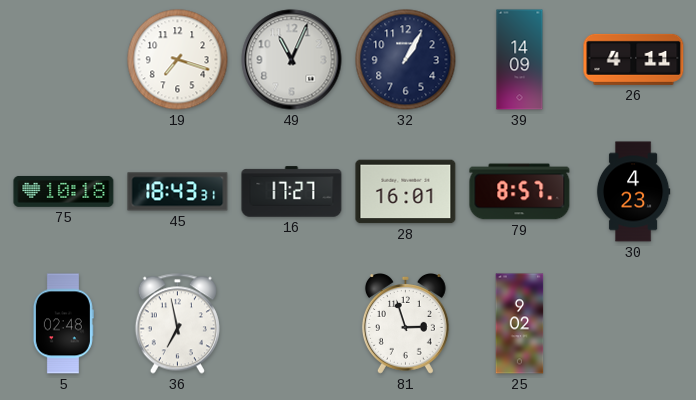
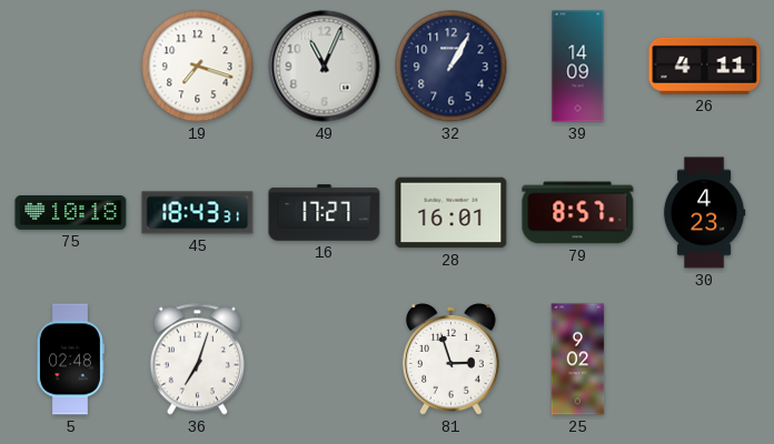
36: 6:58 -> 7:03
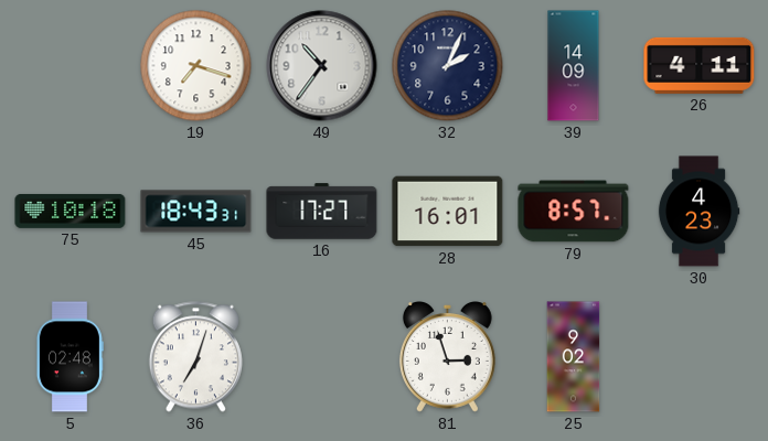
49: 11:04 -> 10:36
32: 1:05 -> 2:04
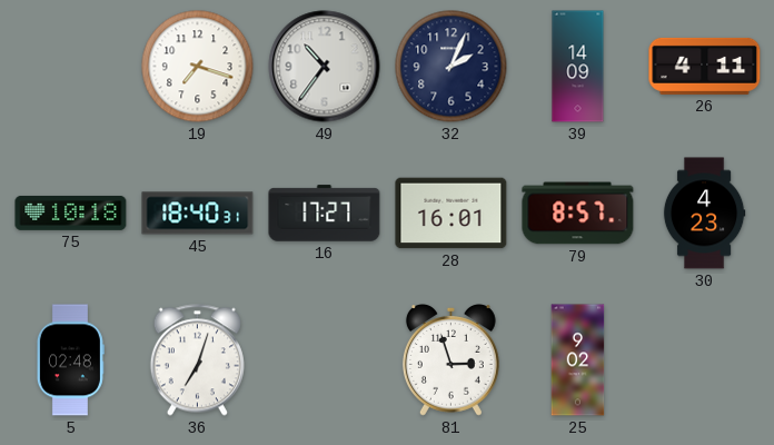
45: 18:43 -> 18:40
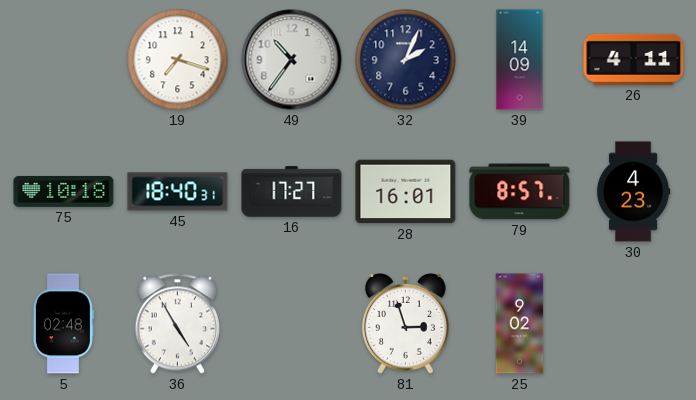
36: 7:03 -> 4:55
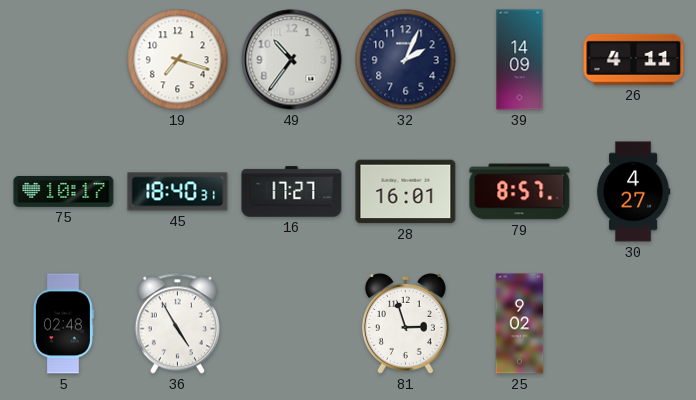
75: 10:18 -> 10:17
30: 4:23 -> 4:27
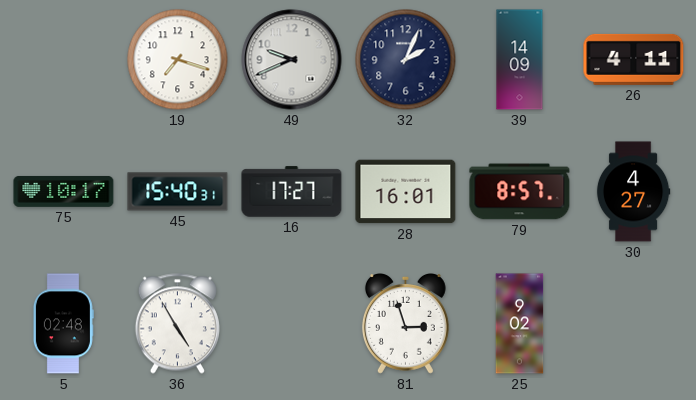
49: 10:36 -> 9:41
45: 18:40 -> 15:40
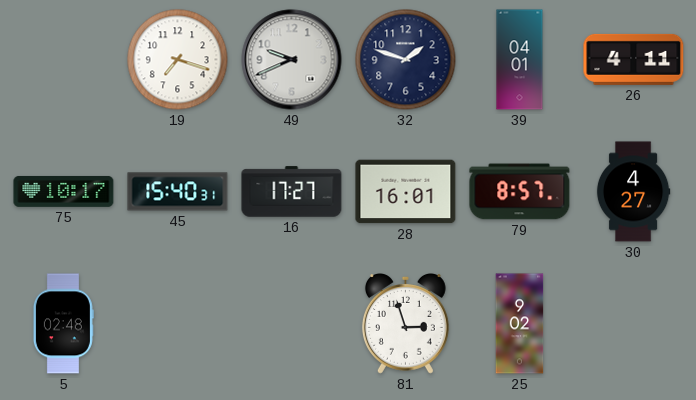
32: 2:04 -> 1:48
39: 14:09 -> 04:01
36: 4:55 -> none
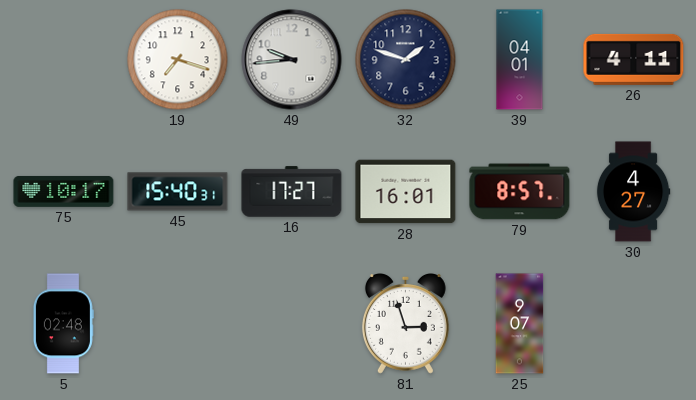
49: 9:41 -> 9:44
25: 9:02 -> 9:07
